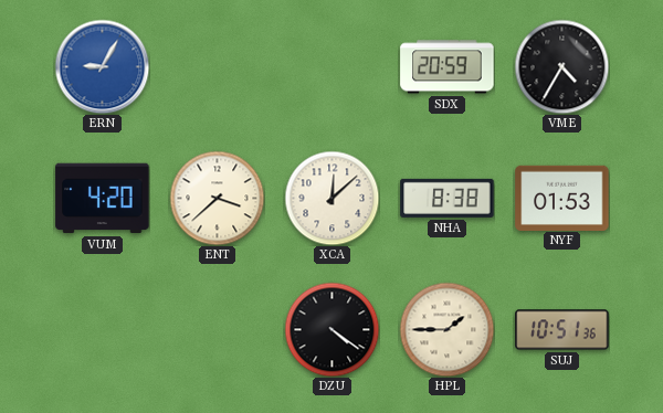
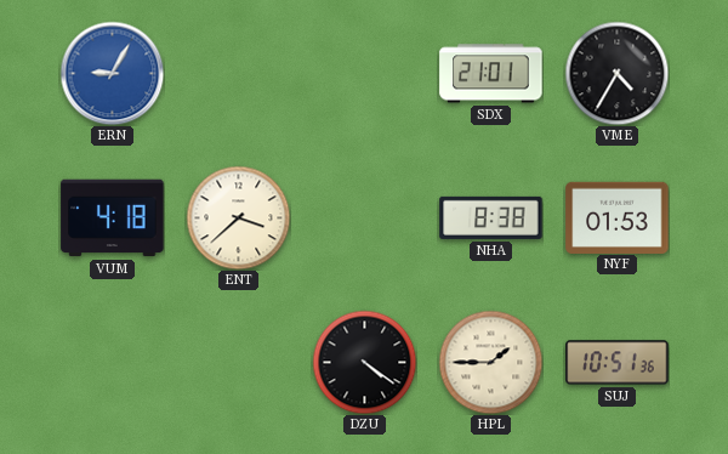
SDX: 20:59 -> 21:01
VUM: 4:20 -> 4:18
XCA: 12:08 -> none
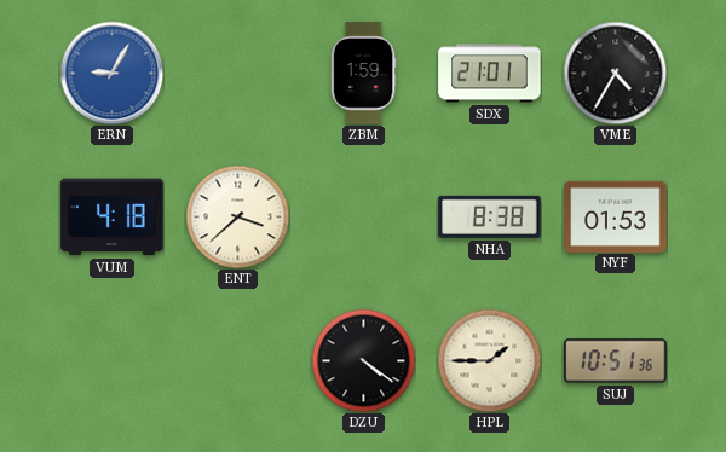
ZBM: none -> 1:59
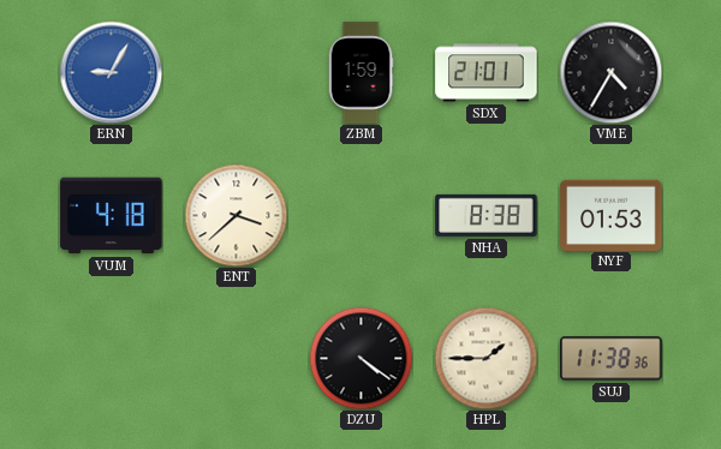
SUJ: 10:51 -> 11:38
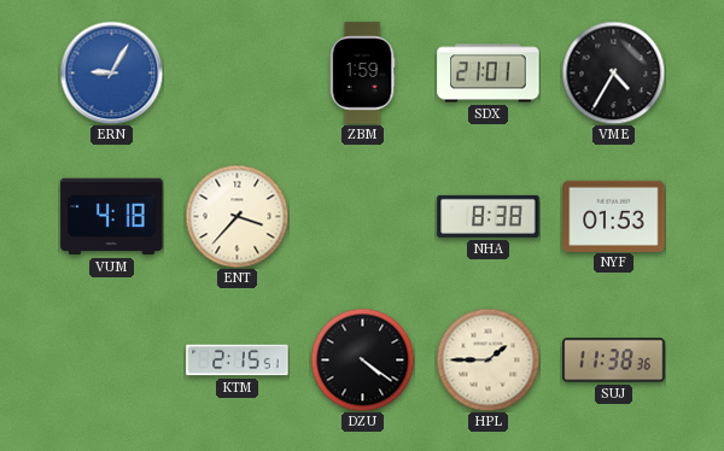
ENT: 3:38 -> 3:37
KTM: none -> 2:15
